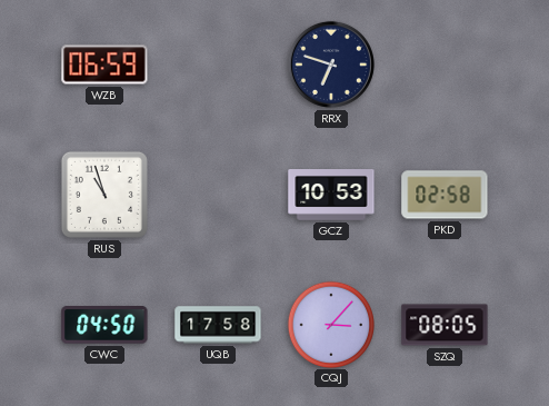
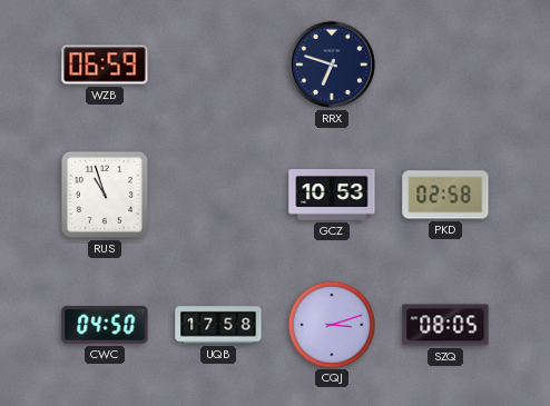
CQJ: 3:07 -> 3:12
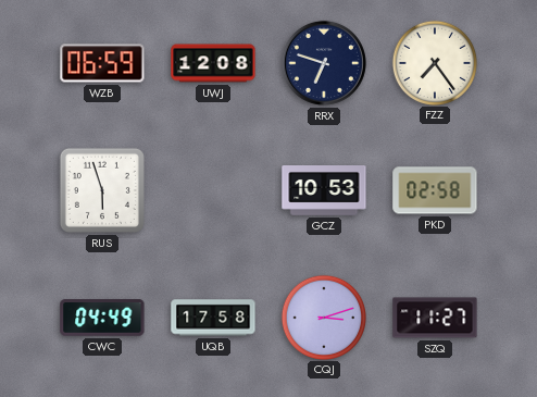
UWJ: none -> 12:08
FZZ: none -> 7:24
RUS: 10:57 -> 5:57
CWC: 04:50 -> 04:49
SZQ: 08:05 -> 11:27
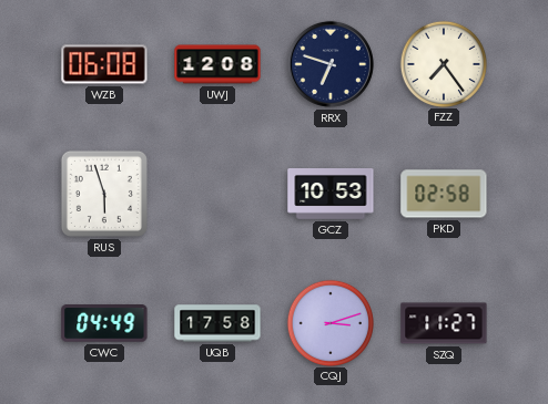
WZB: 06:59 -> 06:08
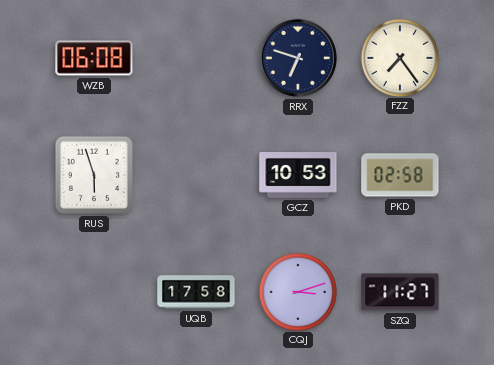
UWJ: 12:08 -> none
CWC: 04:49 -> none
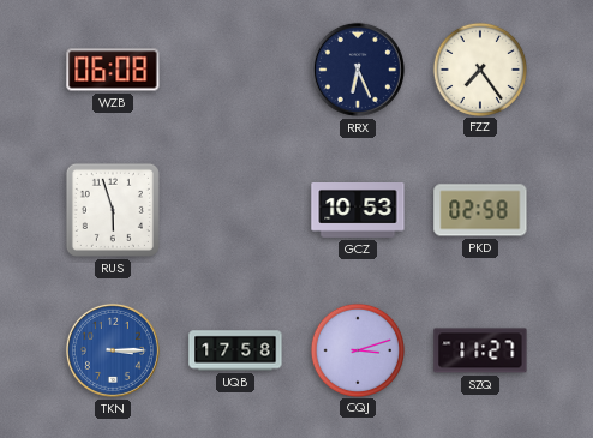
RRX: 6:48 -> 6:26
TKN: none -> 3:15
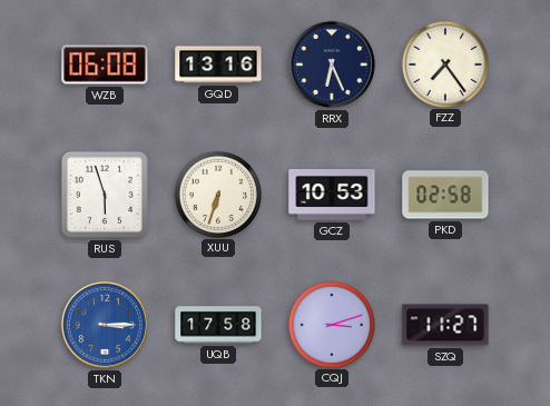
GQD: none -> 13:16
XUU: none -> 6:33
